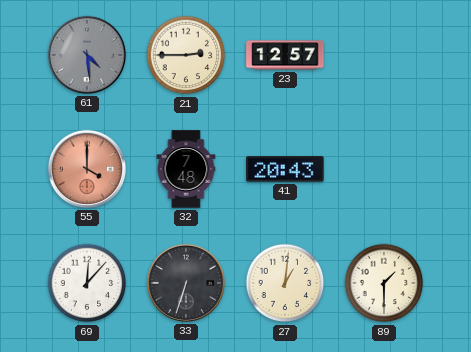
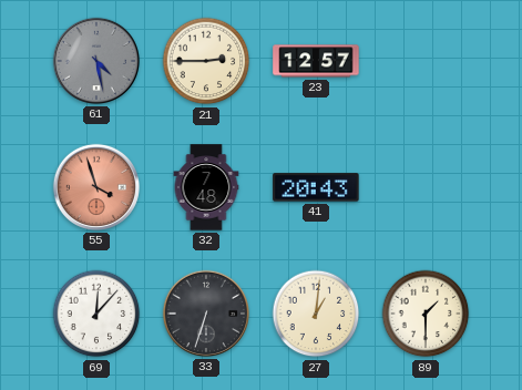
61: 4:29 -> 4:28
55: 4:00 -> 3:57
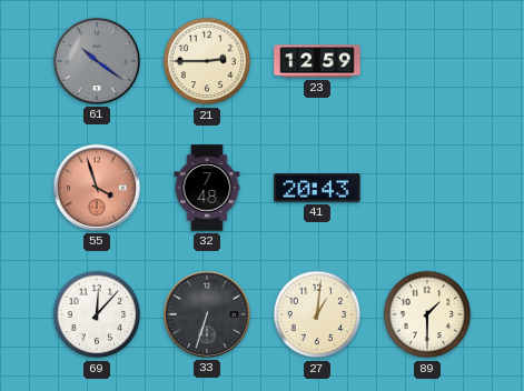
61: 4:28 -> 10:21
23: 12:57 -> 12:59
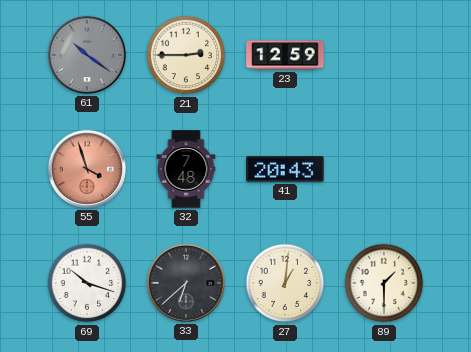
69: 12:07 -> 10:18
33: 6:33 -> 6:38
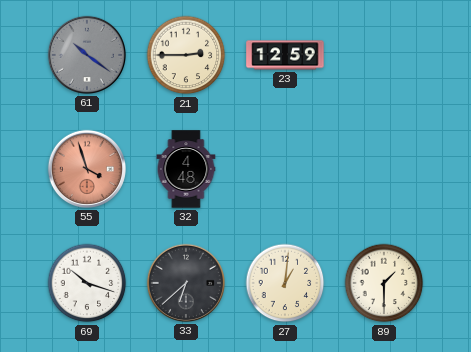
32: 7:48 -> 4:48
41: 20:43 -> none
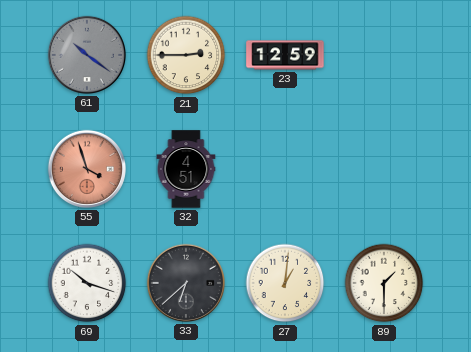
32: 4:48 -> 4:51
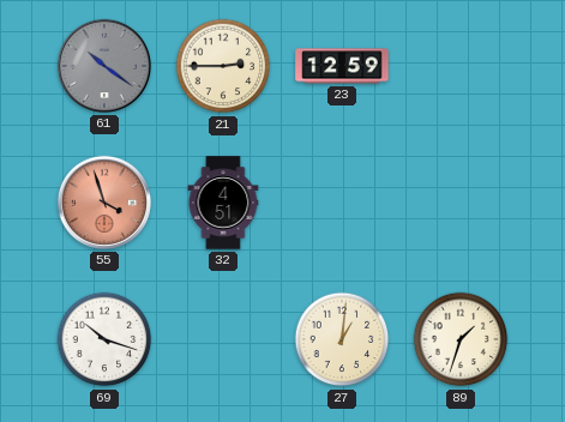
33: 6:38 -> none
89: 1:30 -> 1:33
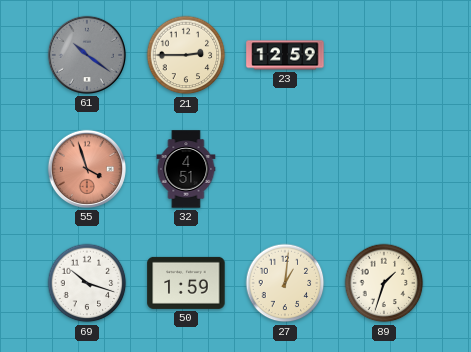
50: none -> 1:59
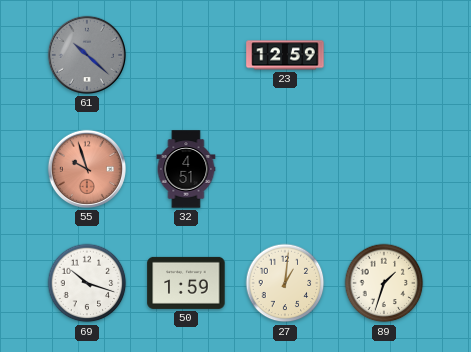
61: 10:21 -> 10:22
21: 2:45 -> none
55: 3:57 -> 9:57
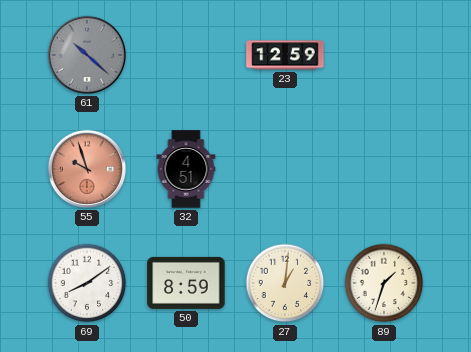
69: 10:18 -> 8:09
50: 1:59 -> 8:59
